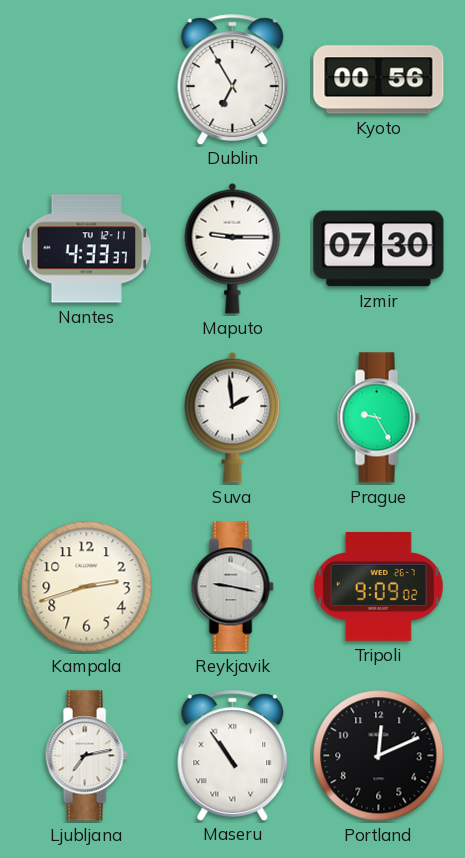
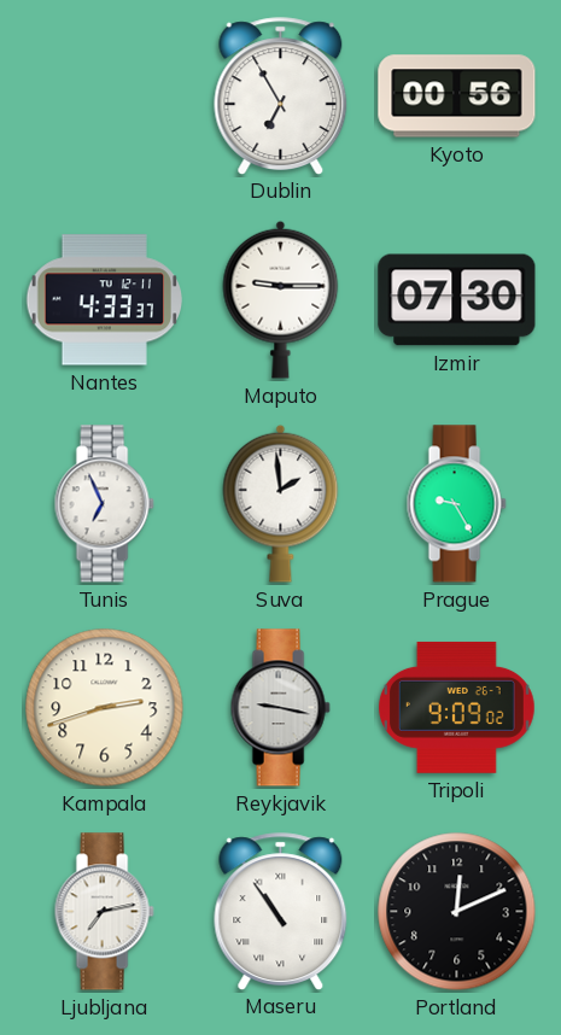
Tunis: none -> 6:56
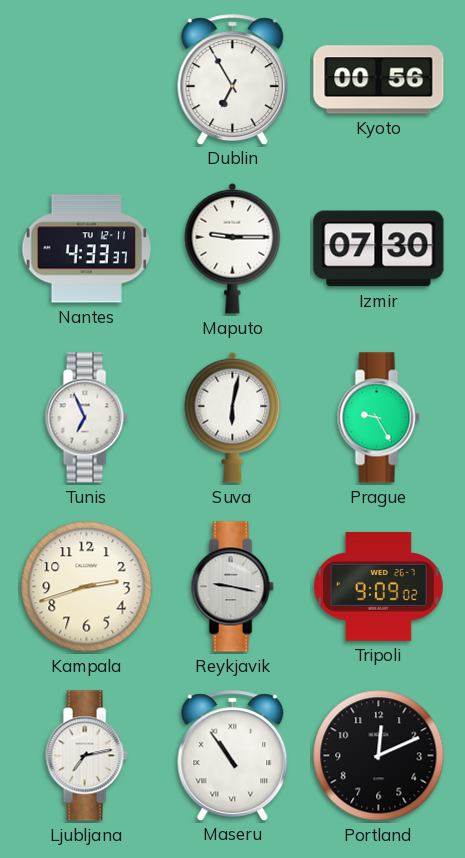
Suva: 1:59 -> 6:02
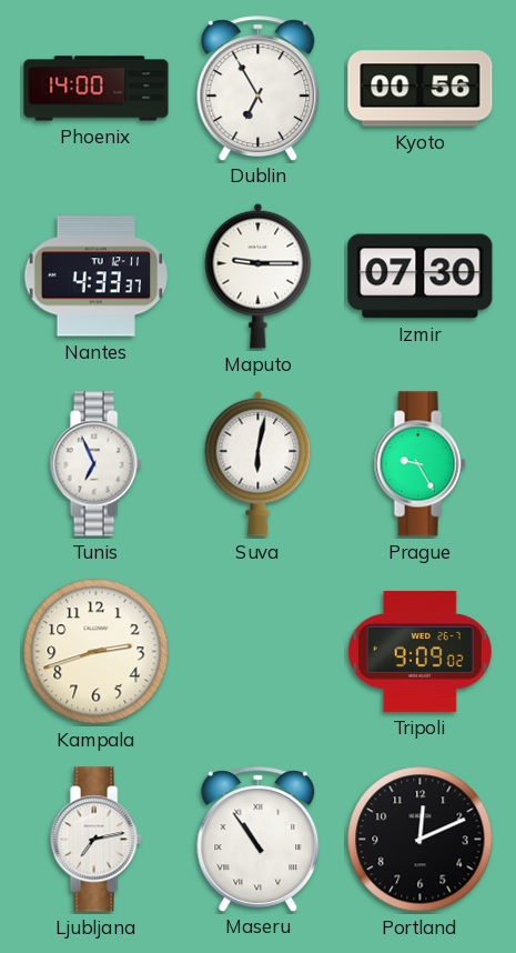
Phoenix: none -> 14:00
Reykjavik: 9:17 -> none
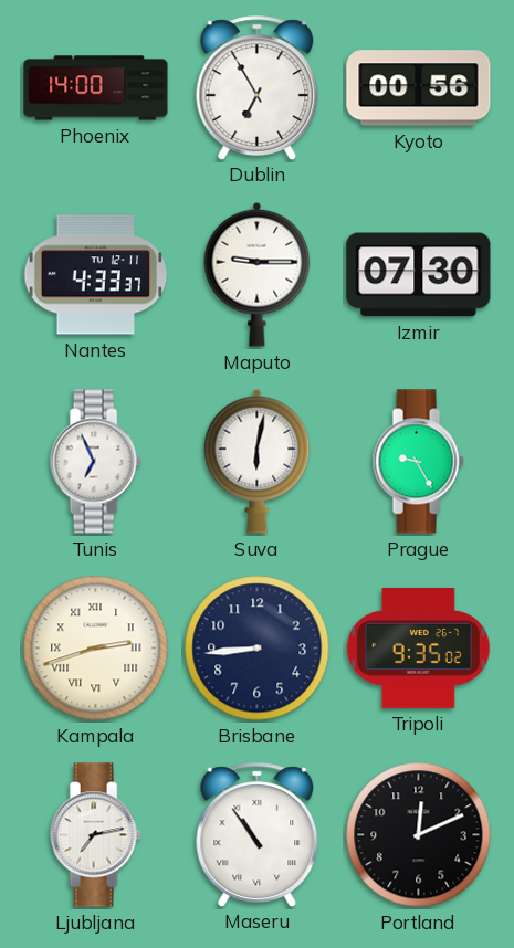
Kampala numerals: Arabic -> Roman
Brisbane: none -> 8:44
Tripoli: 9:09 -> 9:35
